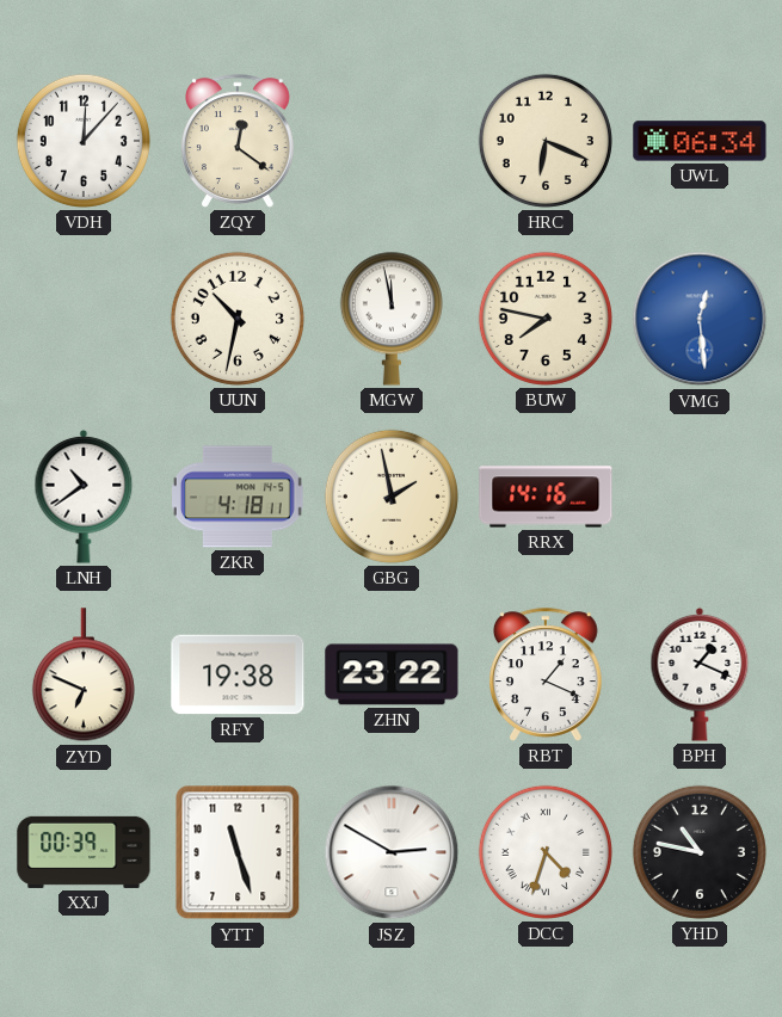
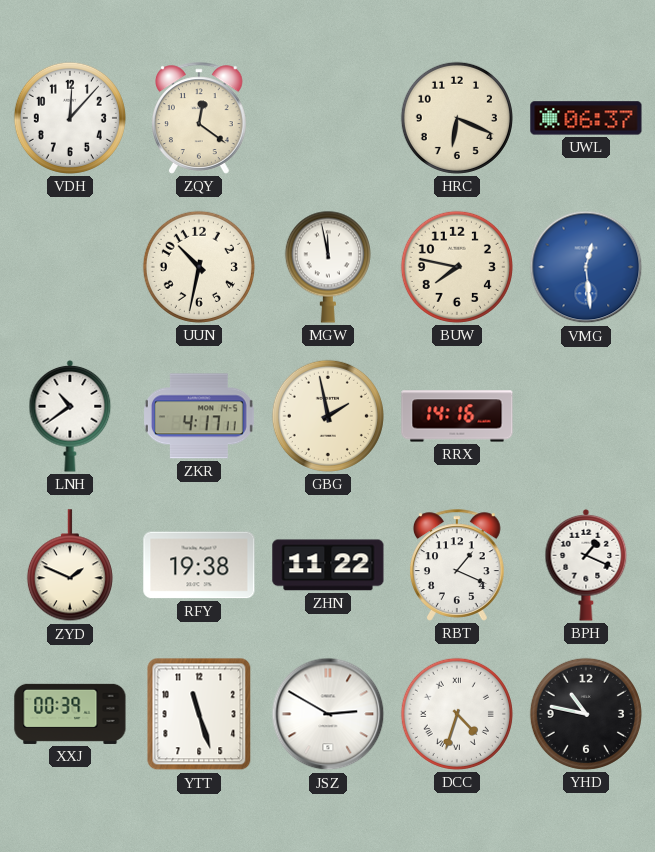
UWL: 06:34 -> 06:37
ZKR: 4:18 -> 4:17
ZYD: 6:49 -> 1:49
ZHN: 23:22 -> 11:22
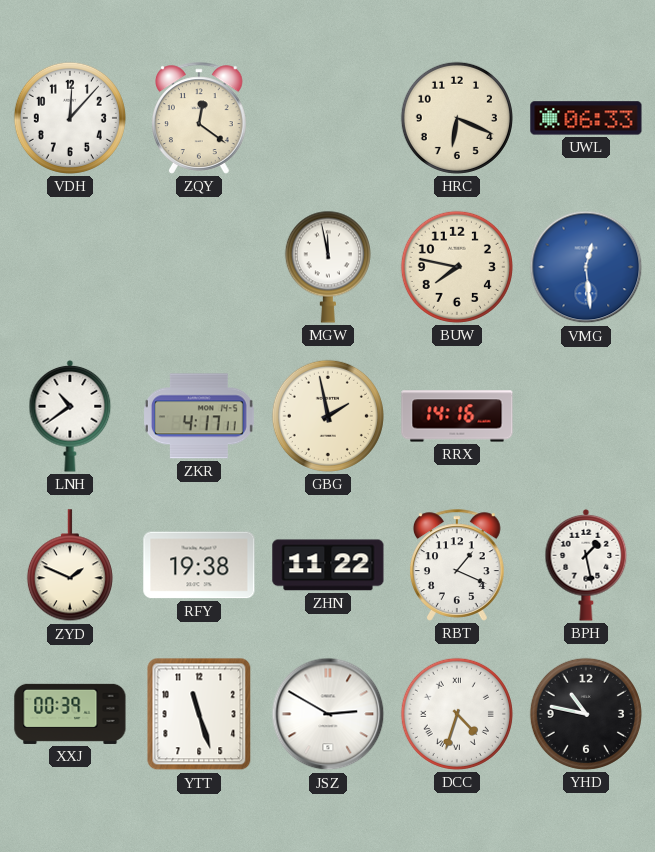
UWL: 06:37 -> 06:33
UUN: 10:32 -> none
BPH: 1:19 -> 1:28
